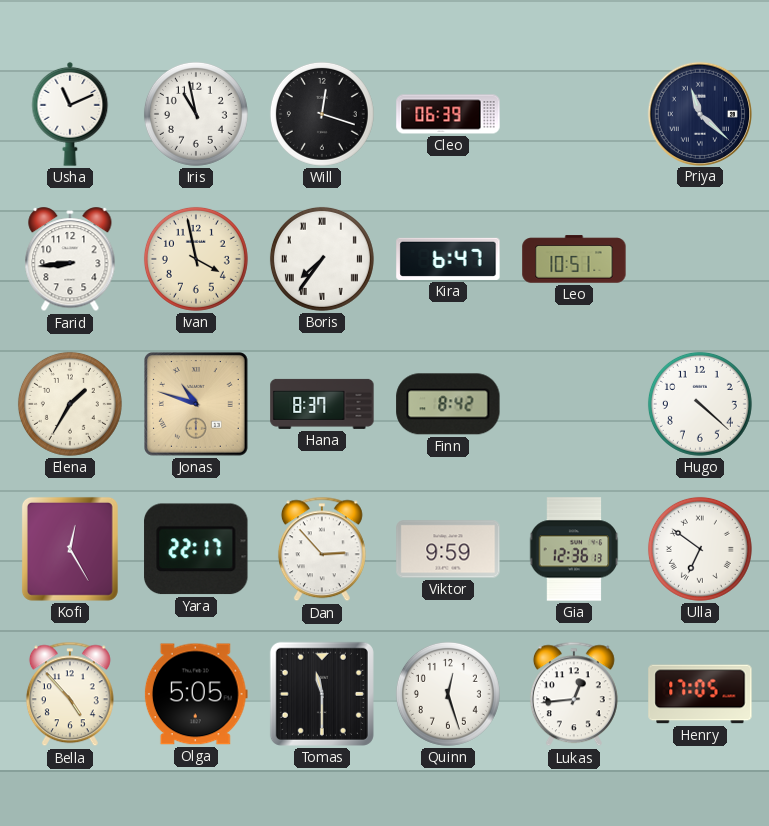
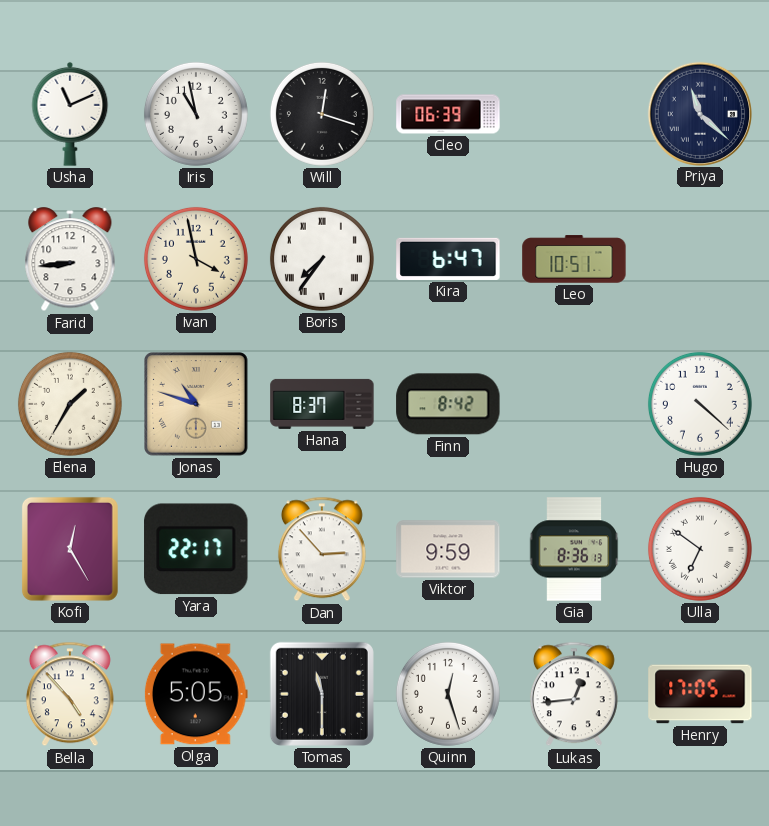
Gia: 12:36 -> 8:36
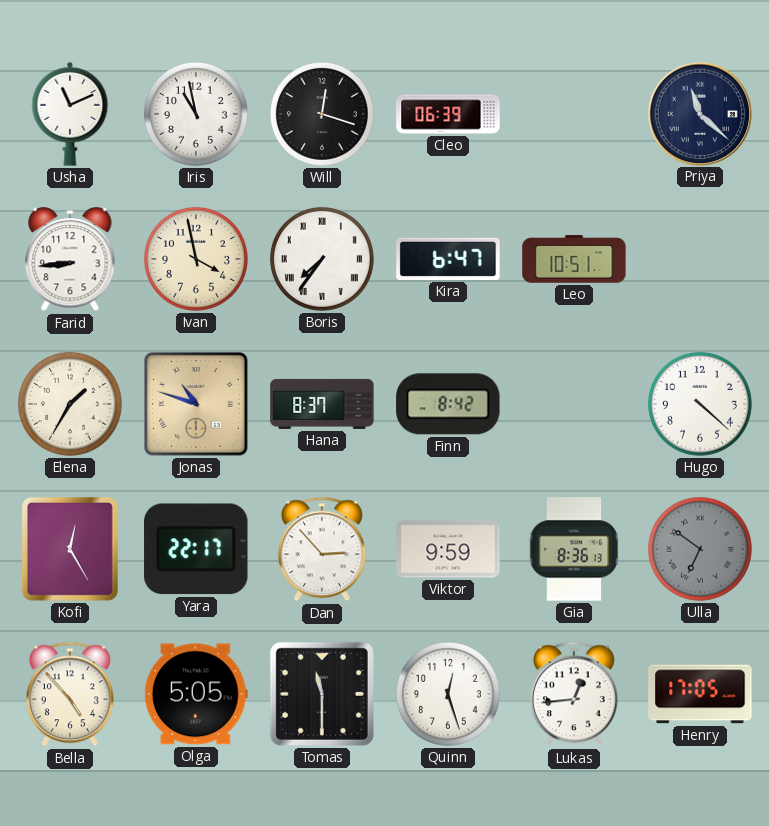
Ulla dial: white -> grey
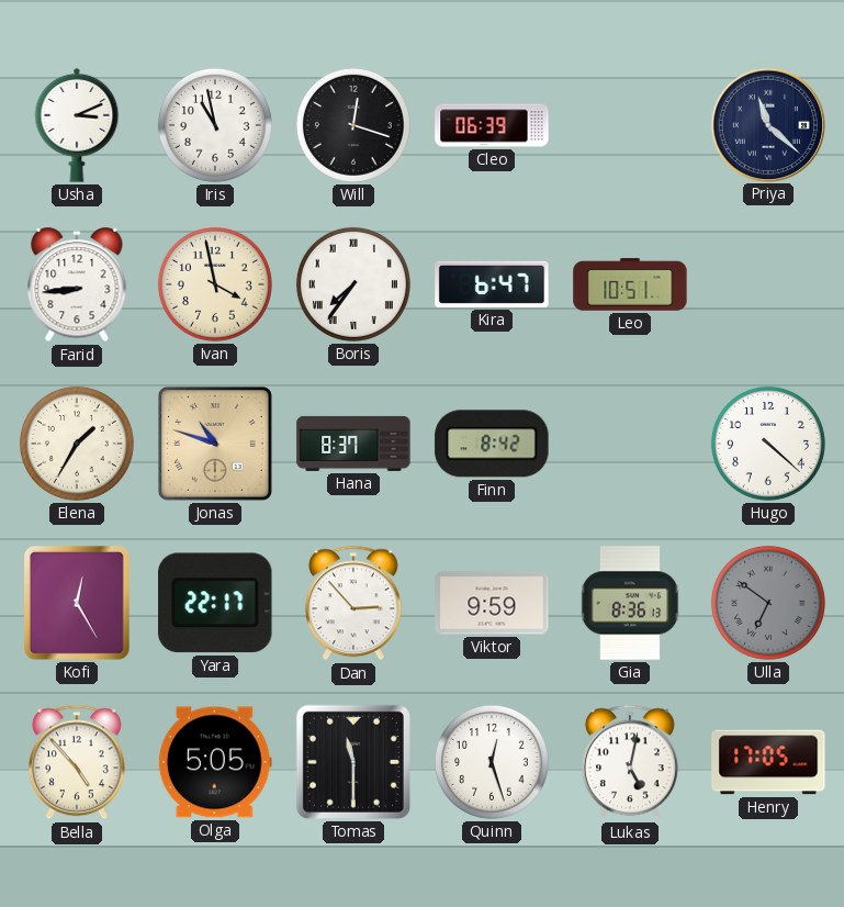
Usha: 11:11 -> 3:11
Lukas: 12:44 -> 5:02
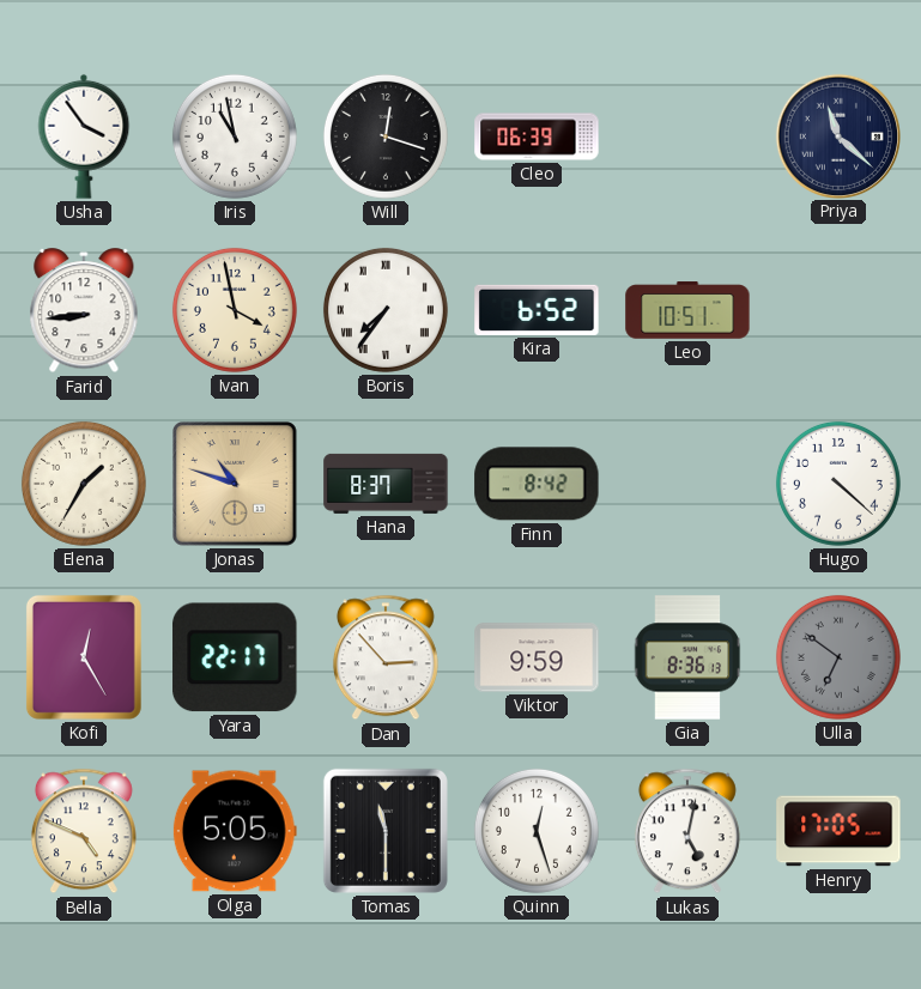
Usha: 3:11 -> 3:54
Kira: 6:47 -> 6:52
Bella: 4:53 -> 4:49
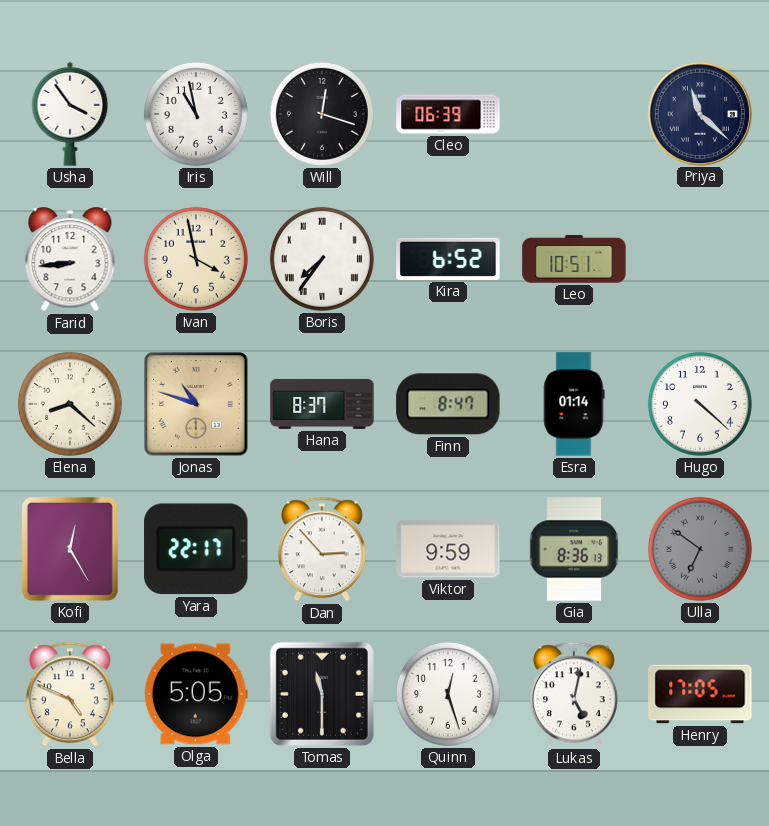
Elena: 1:35 -> 8:22
Finn: 8:42 -> 8:47
Esra: none -> 01:14
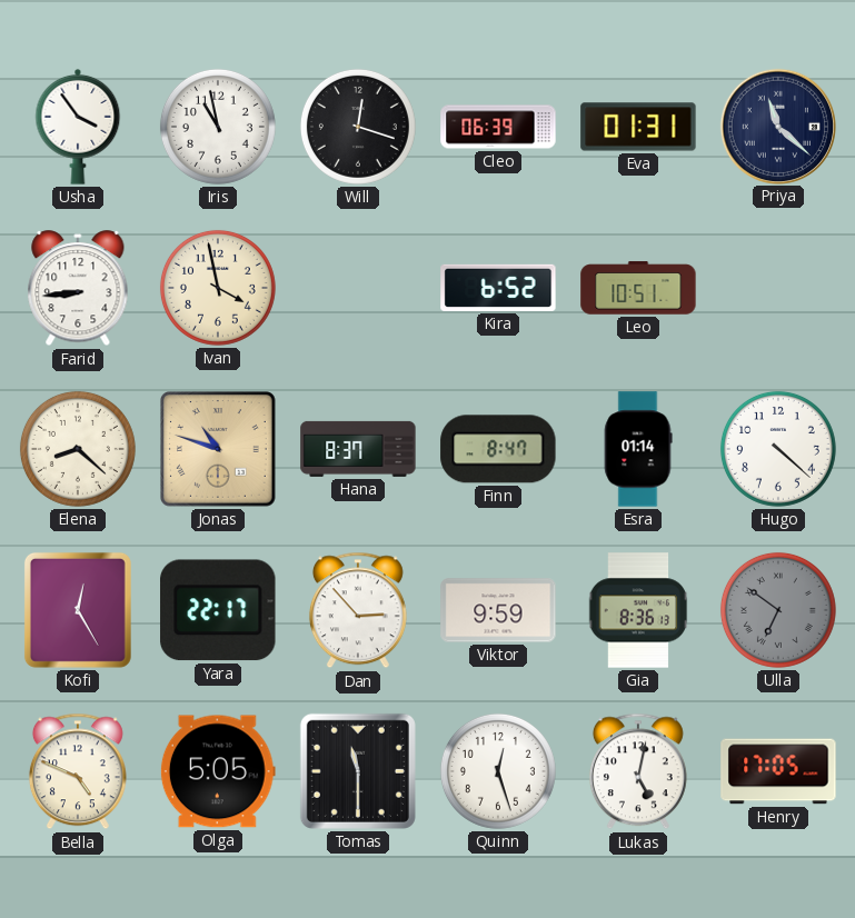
Eva: none -> 01:31
Boris: 7:36 -> none
